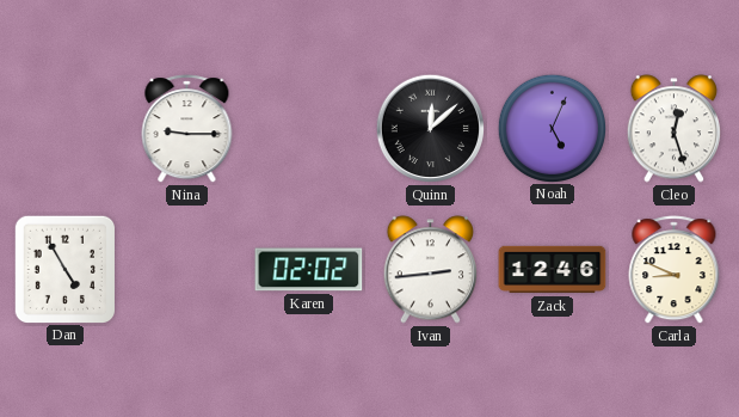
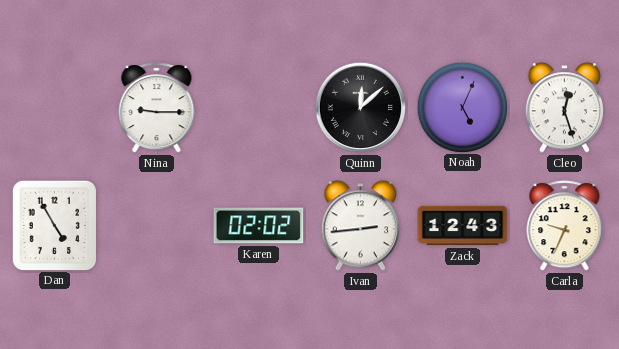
Zack: 12:46 -> 12:43
Carla: 8:49 -> 9:34
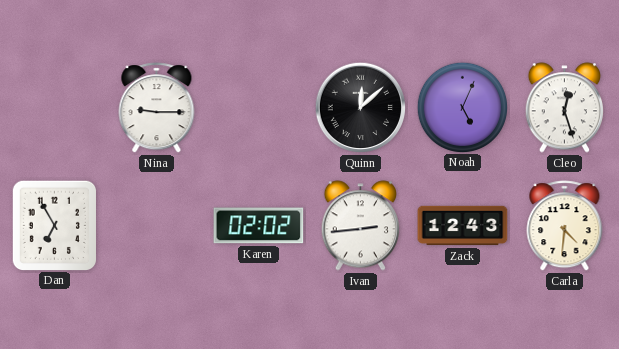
Dan: 4:55 -> 6:55
Carla: 9:34 -> 4:31
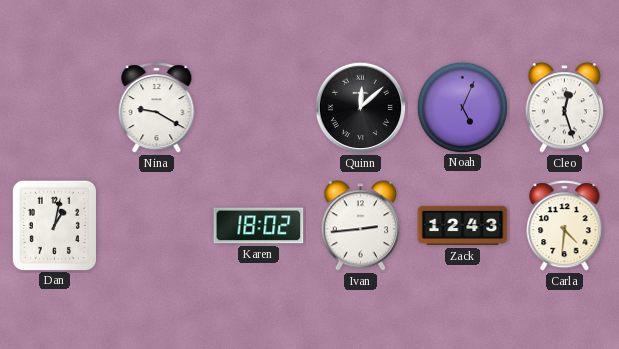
Nina: 9:15 -> 9:20
Dan: 6:55 -> 1:02
Karen: 02:02 -> 18:02
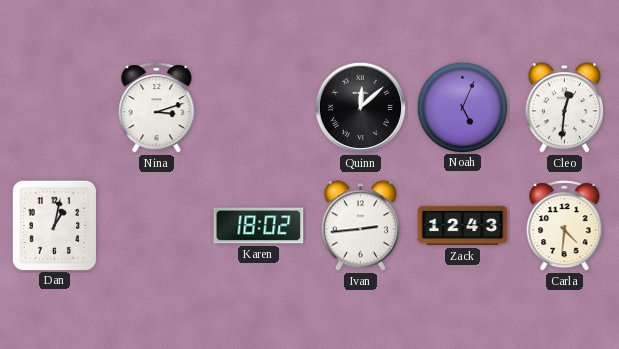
Nina: 9:20 -> 3:12
Cleo: 12:27 -> 12:31
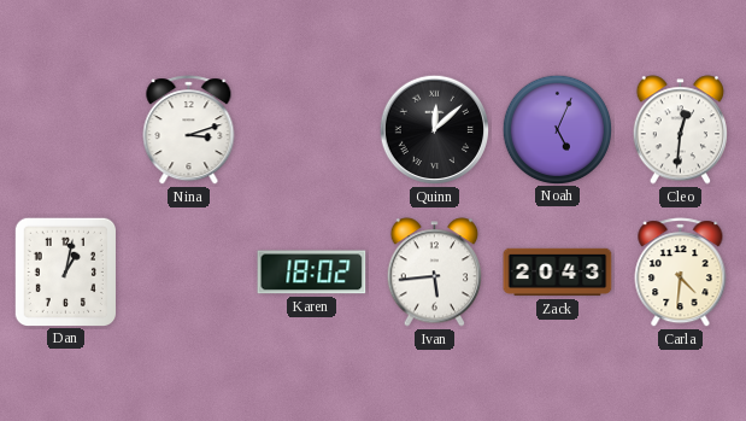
Ivan: 2:44 -> 5:44
Zack: 12:43 -> 20:43
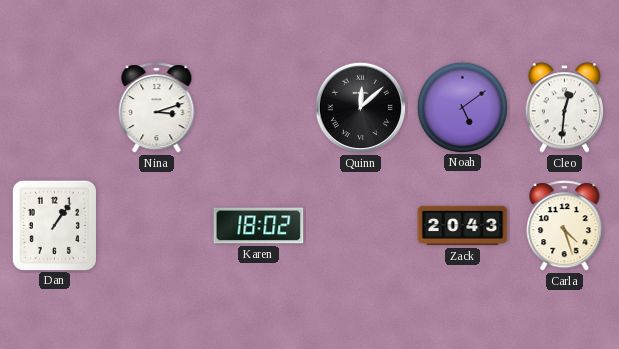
Noah: 5:04 -> 5:09
Dan: 1:02 -> 1:06
Ivan: 5:44 -> none
Carla: 4:31 -> 4:27
